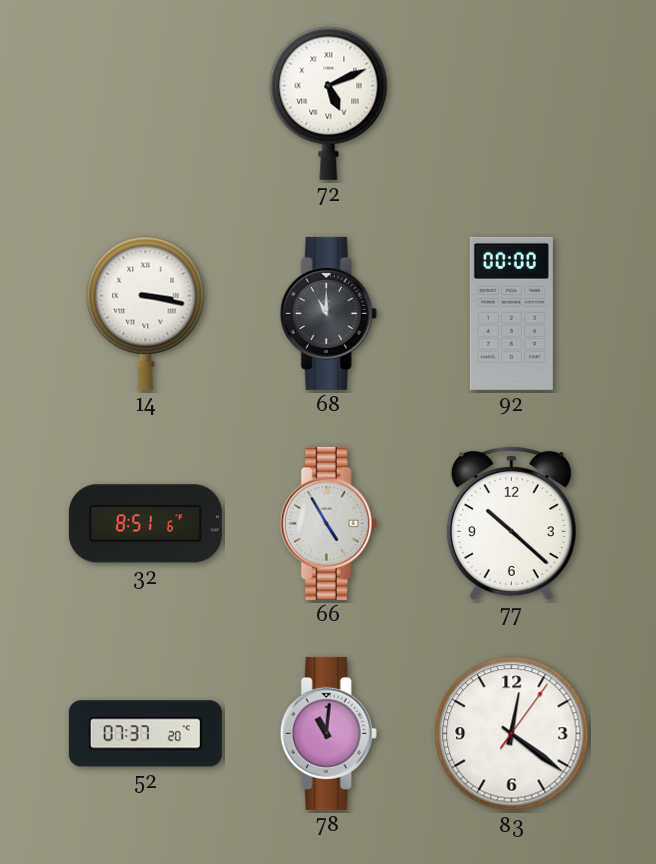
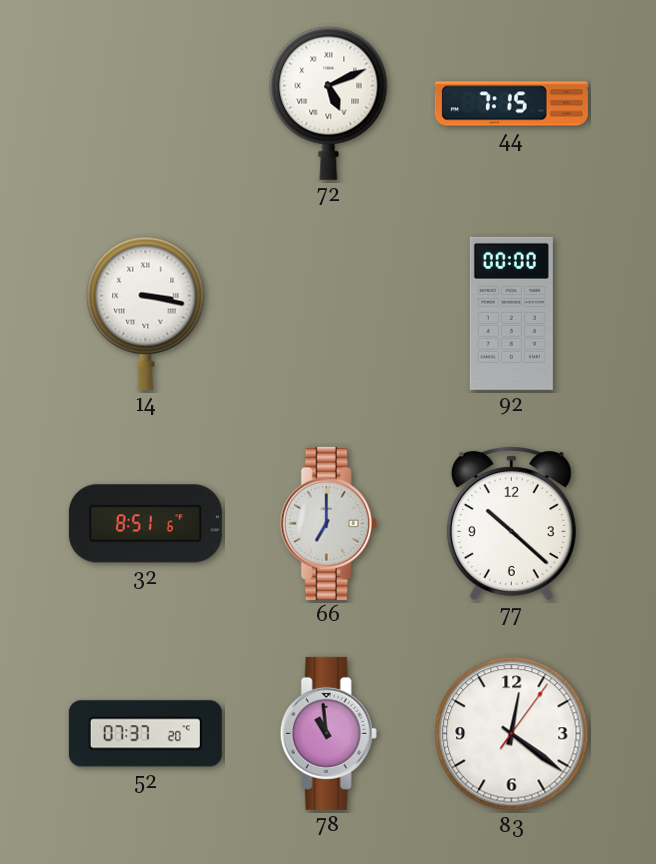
44: none -> 7:15
68: 11:00 -> none
66: 4:55 -> 7:00
78: 11:01 -> 10:59
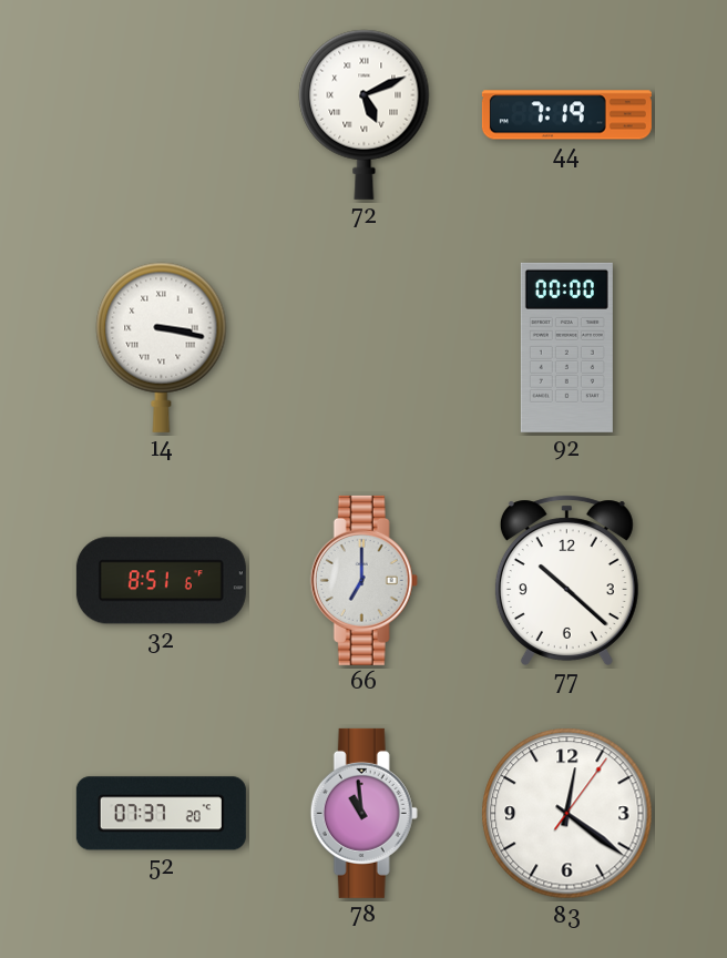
44: 7:15 -> 7:19
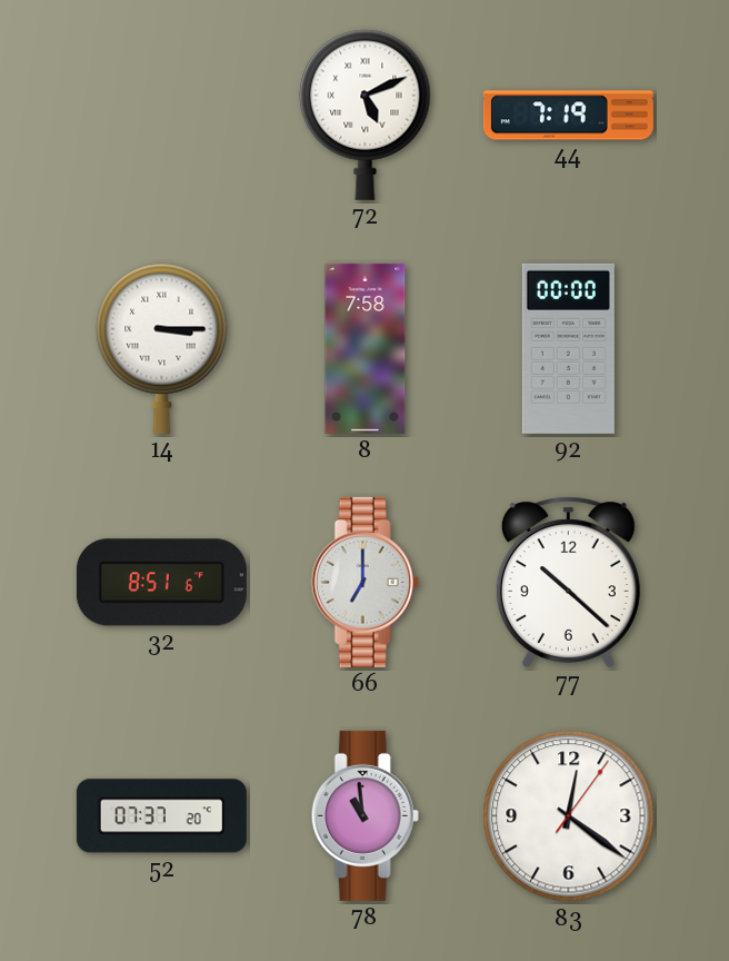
14: 3:17 -> 3:15
8: none -> 7:58
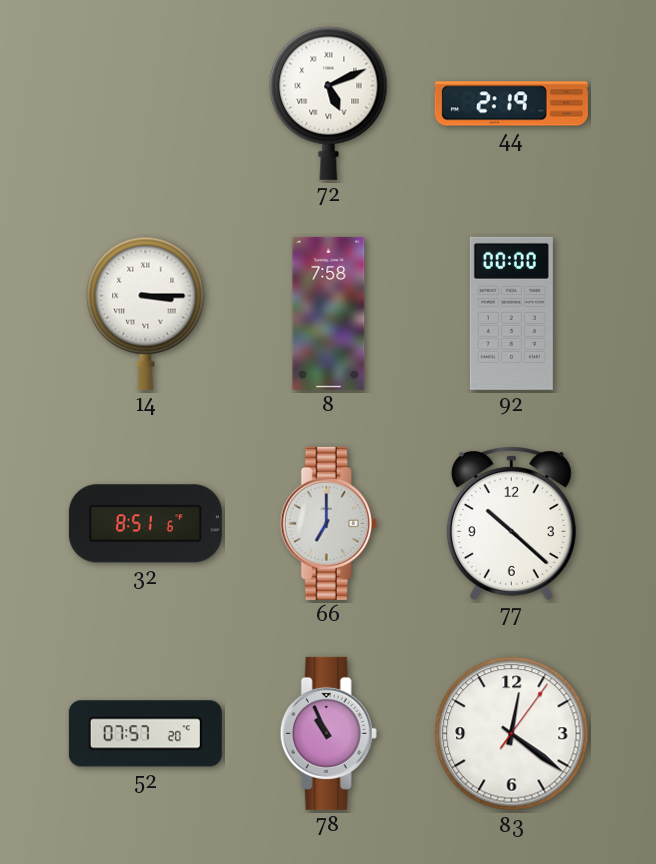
44: 7:19 -> 2:19
52: 07:37 -> 07:57
78: 10:59 -> 10:56
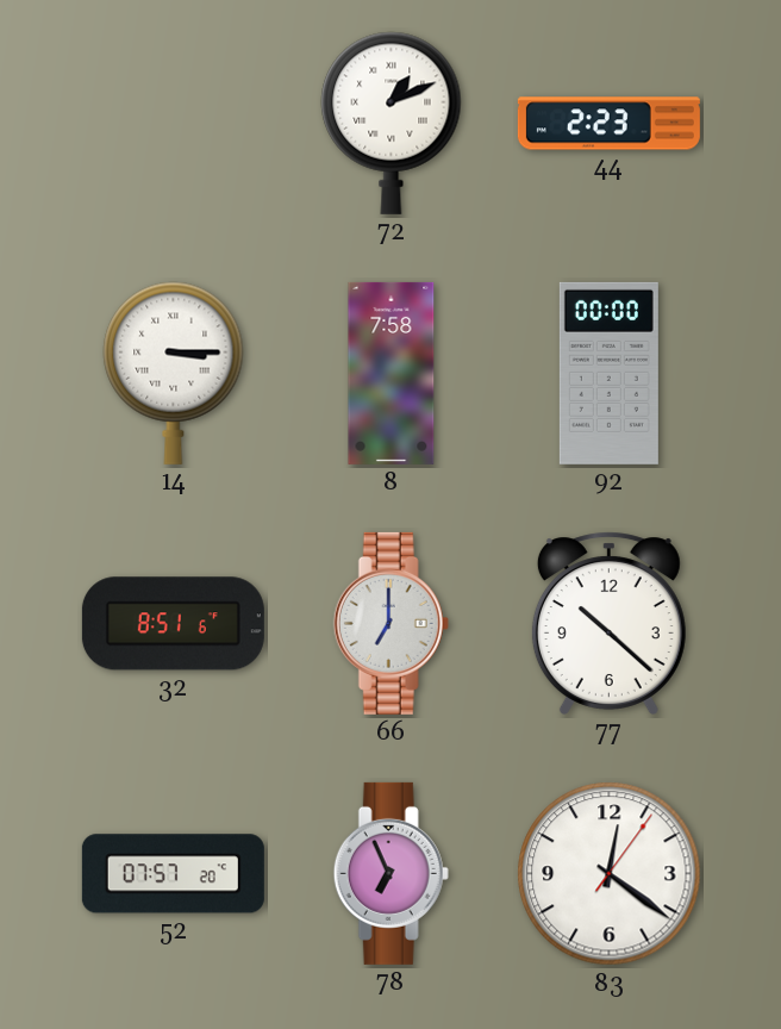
72: 5:11 -> 1:11
44: 2:19 -> 2:23
78: 10:56 -> 6:56
